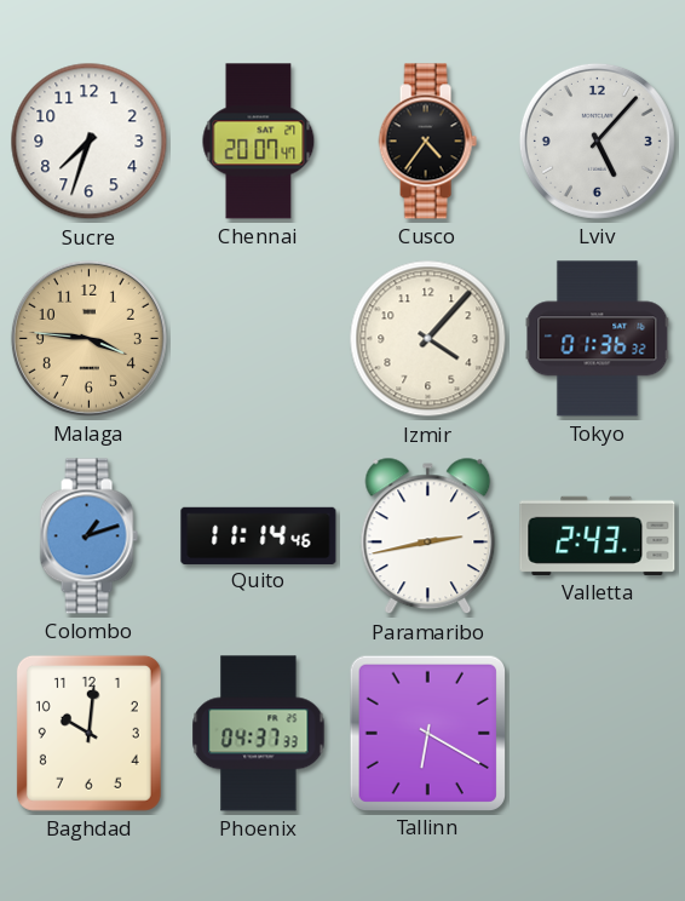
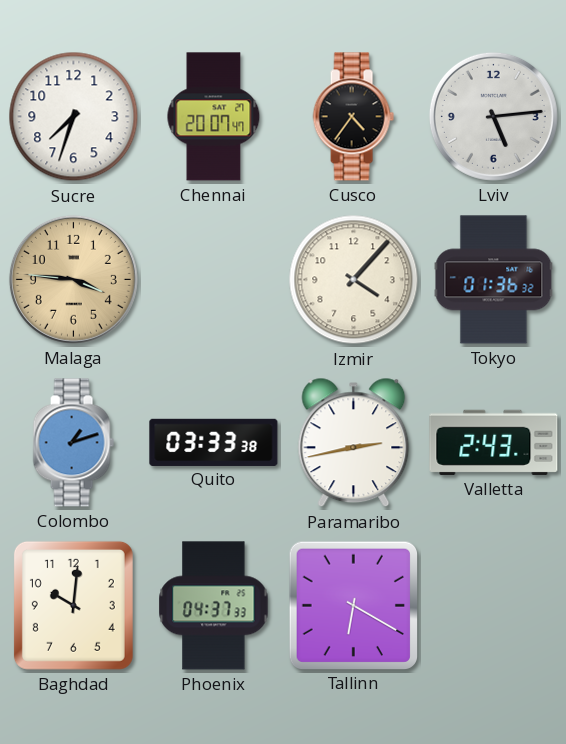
Lviv: 5:07 -> 5:14
Quito: 11:14 -> 03:33
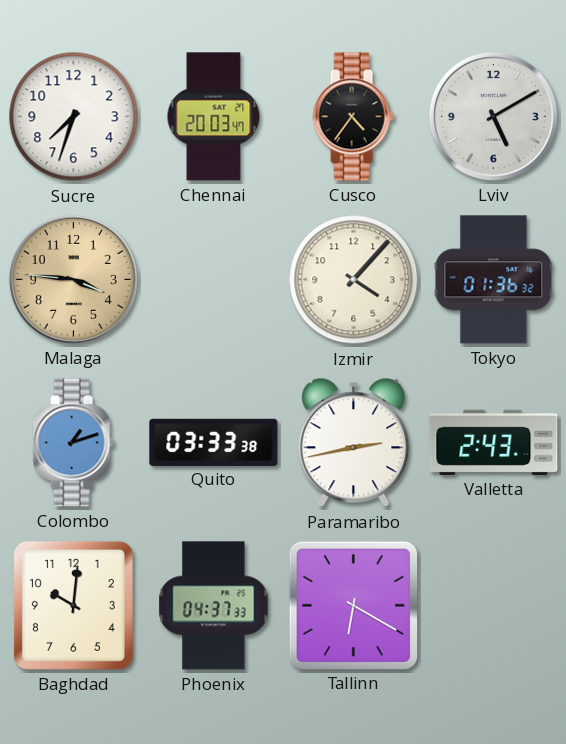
Chennai: 20:07 -> 20:03
Lviv: 5:14 -> 5:10
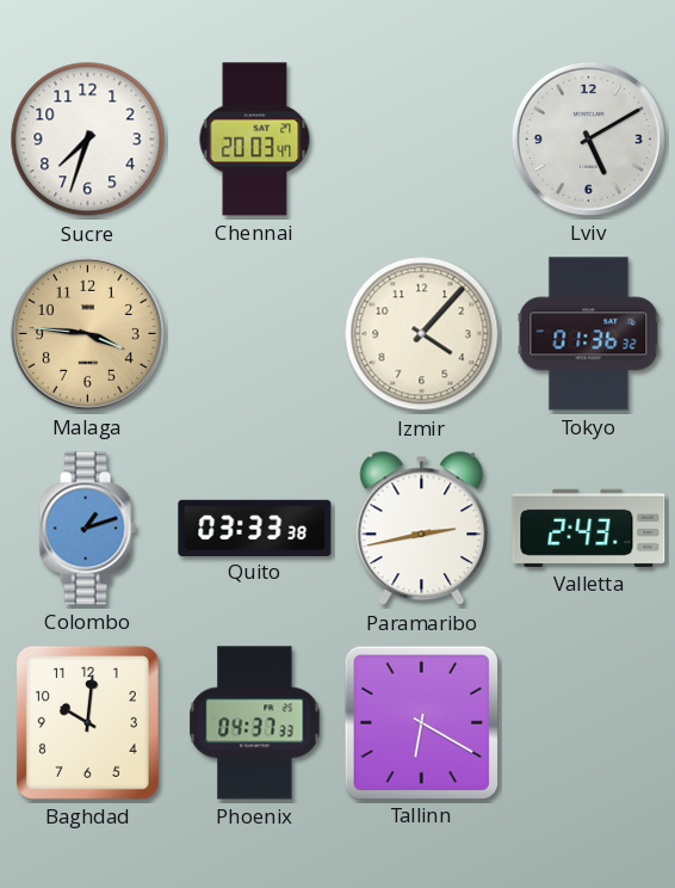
Cusco: 4:36 -> none
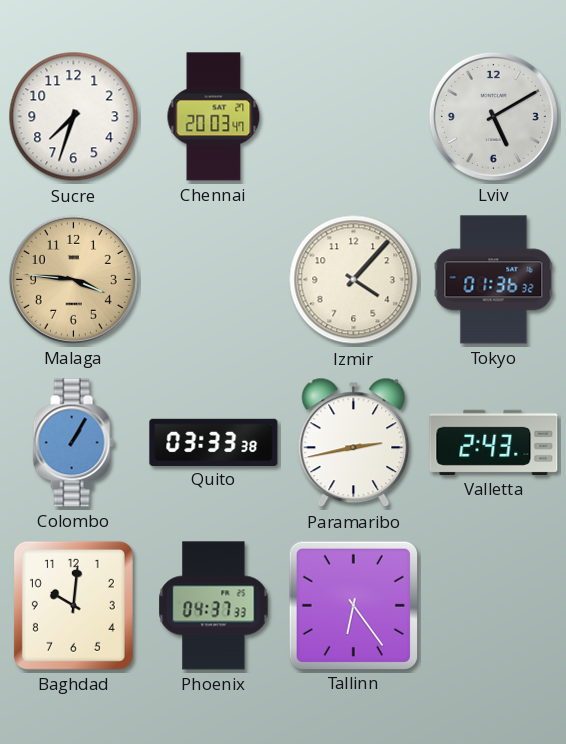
Colombo: 1:12 -> 1:05
Tallinn: 6:20 -> 6:24
